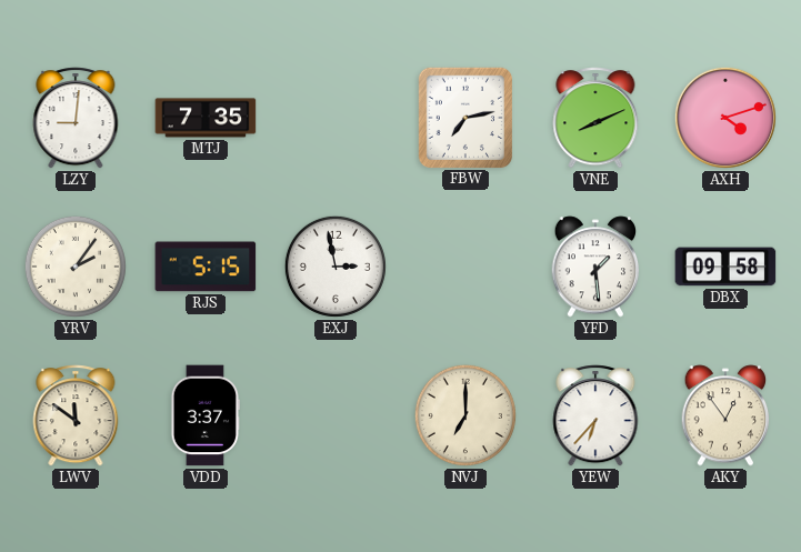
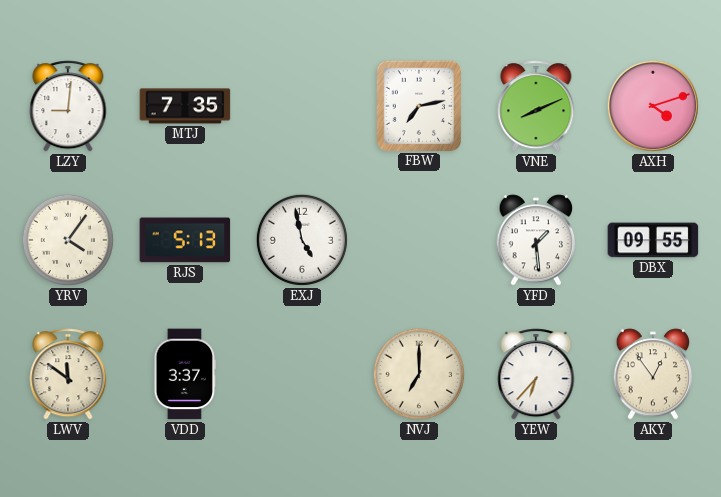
YRV: 2:06 -> 4:06
RJS: 5:15 -> 5:13
EXJ: 2:58 -> 4:58
DBX: 09:58 -> 09:55
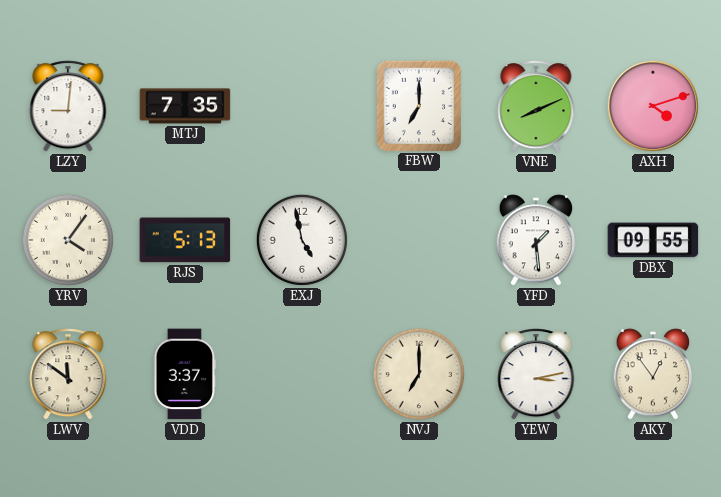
FBW: 7:13 -> 7:00
YEW: 6:37 -> 3:13
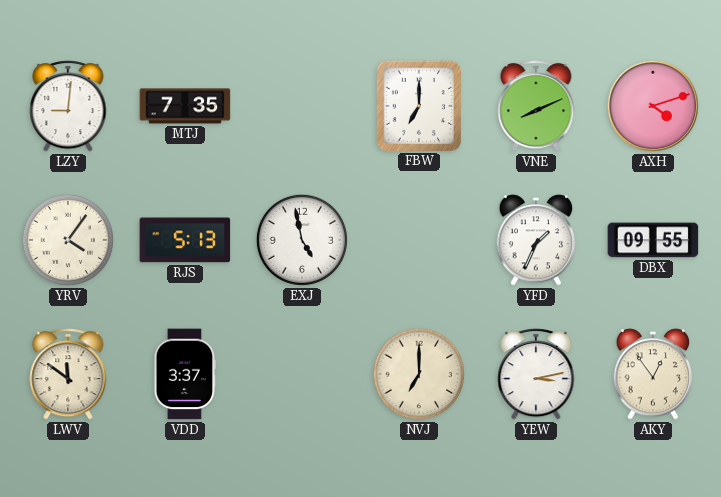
YFD: 1:29 -> 1:34
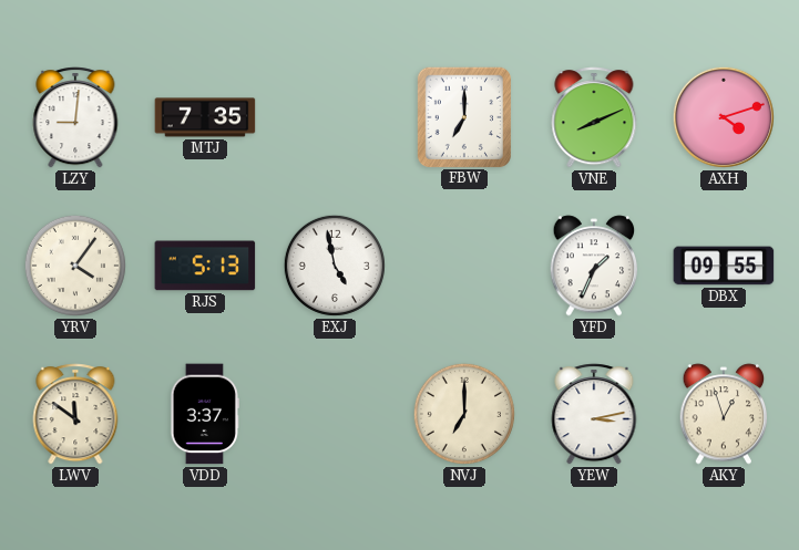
AKY: 12:54 -> 12:57
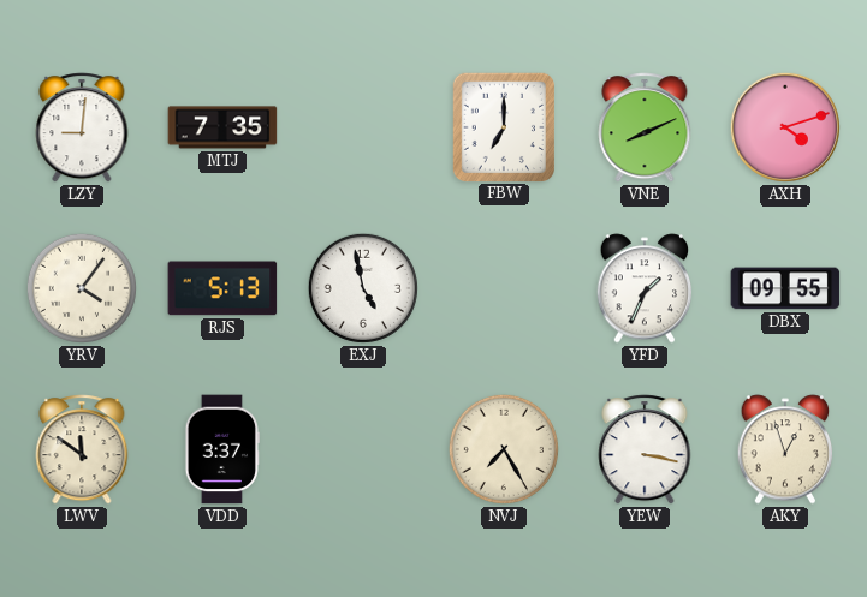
NVJ: 7:00 -> 7:25
YEW: 3:13 -> 3:17
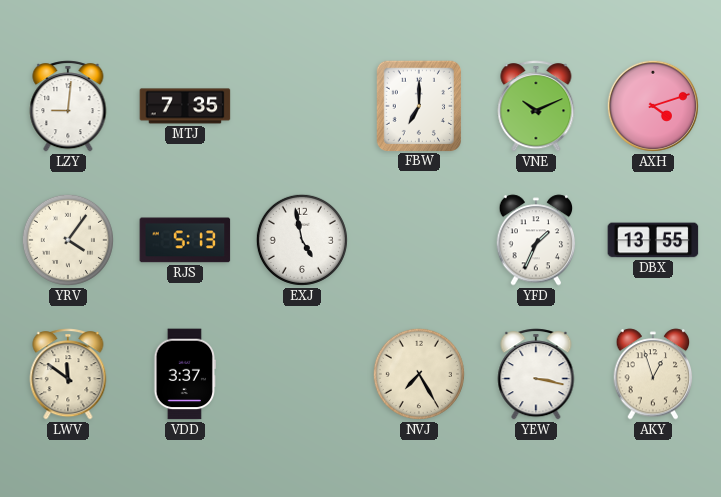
VNE: 8:11 -> 10:11
DBX: 09:55 -> 13:55
